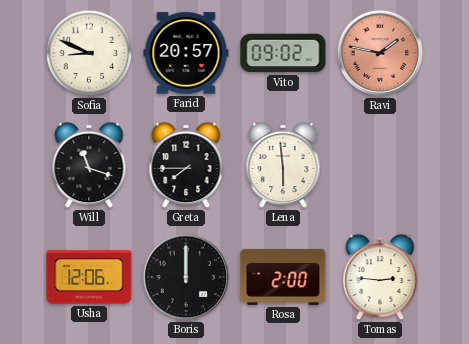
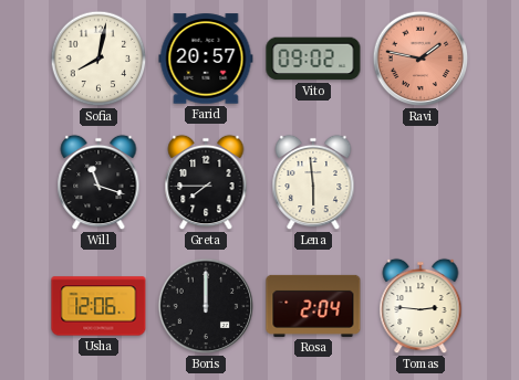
Sofia: 8:49 -> 8:02
Rosa: 2:00 -> 2:04
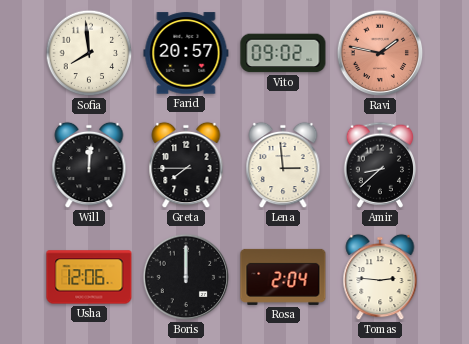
Sofia: 8:02 -> 7:59
Will: 11:18 -> 12:01
Lena: 5:59 -> 2:59
Amir: none -> 8:38
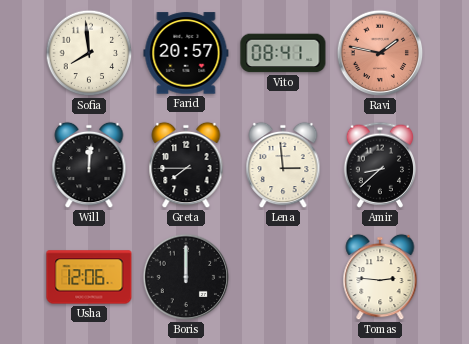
Vito: 09:02 -> 08:41
Rosa: 2:04 -> none
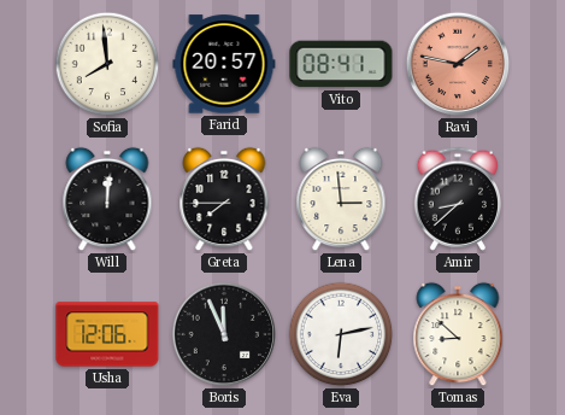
Boris: 12:00 -> 11:56
Eva: none -> 6:13
Tomas: 2:46 -> 8:52
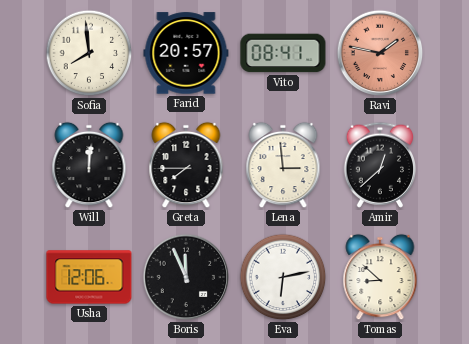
Amir: 8:38 -> 12:38
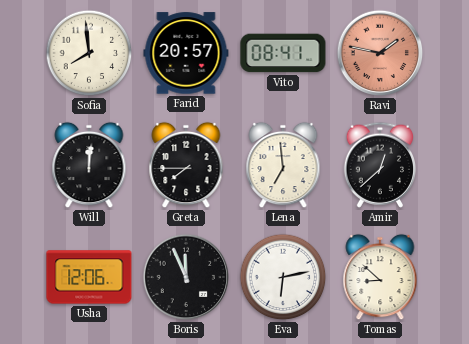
Lena: 2:59 -> 6:59
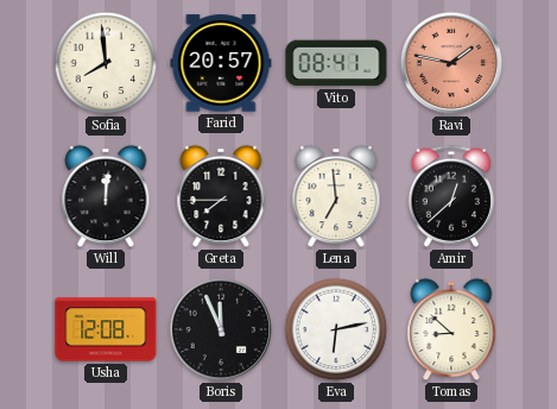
Usha: 12:06 -> 12:08
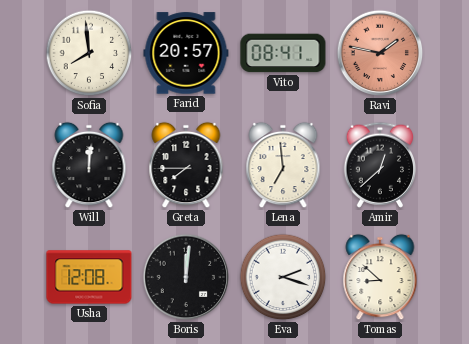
Boris: 11:56 -> 12:01
Eva: 6:13 -> 2:18
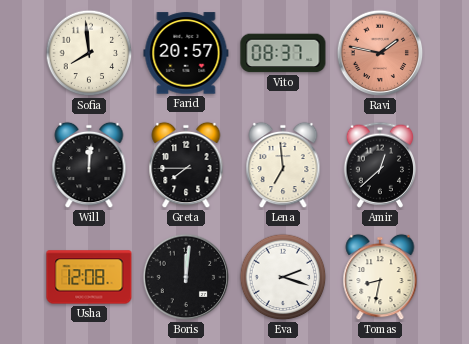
Vito: 08:41 -> 08:37
Tomas: 8:52 -> 8:32
